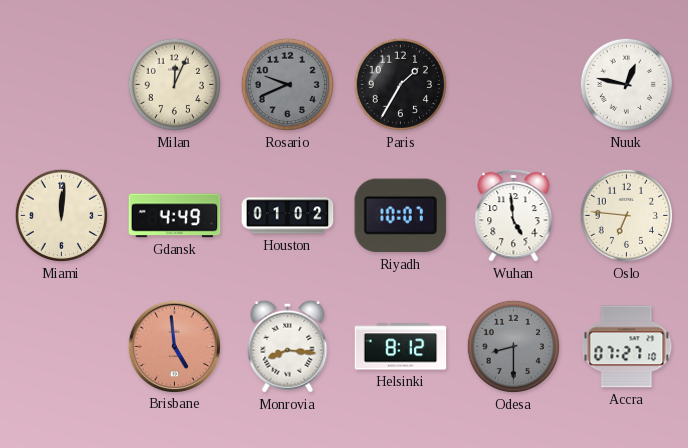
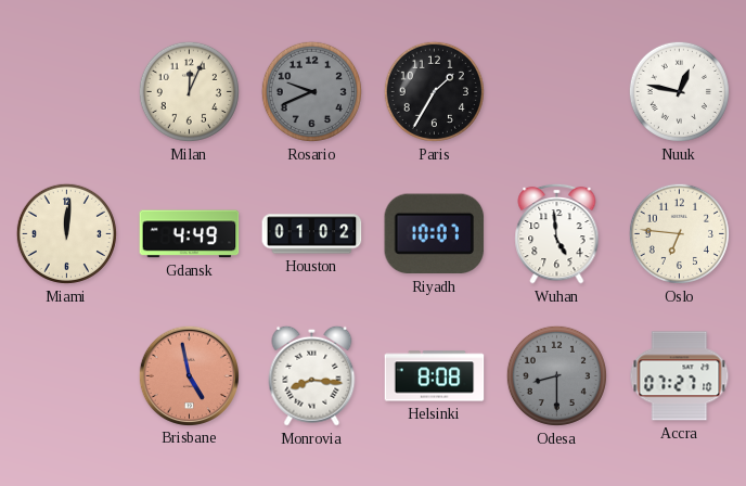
Brisbane: 4:59 -> 4:58
Helsinki: 8:12 -> 8:08
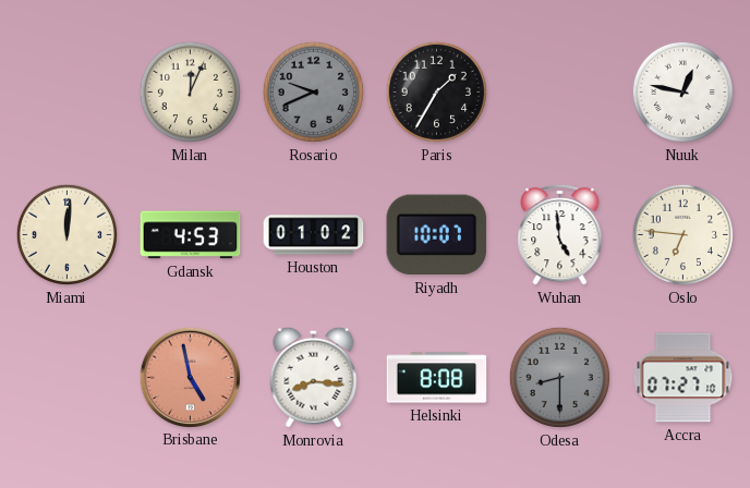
Gdansk: 4:49 -> 4:53
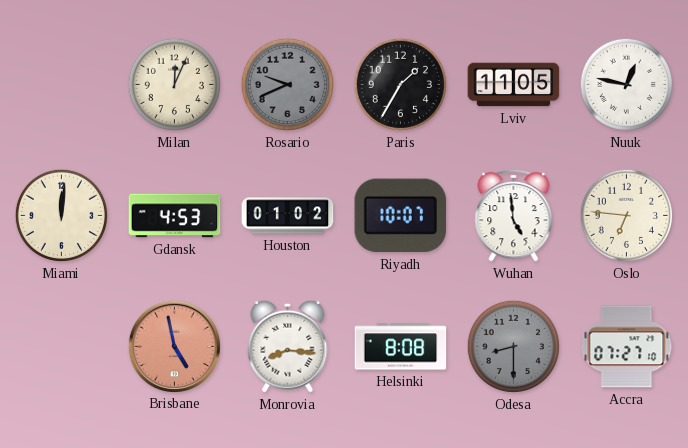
Lviv: none -> 11:05
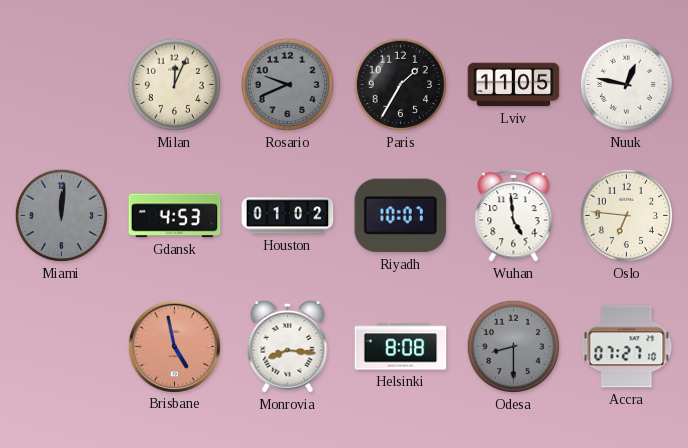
Miami dial: cream -> grey
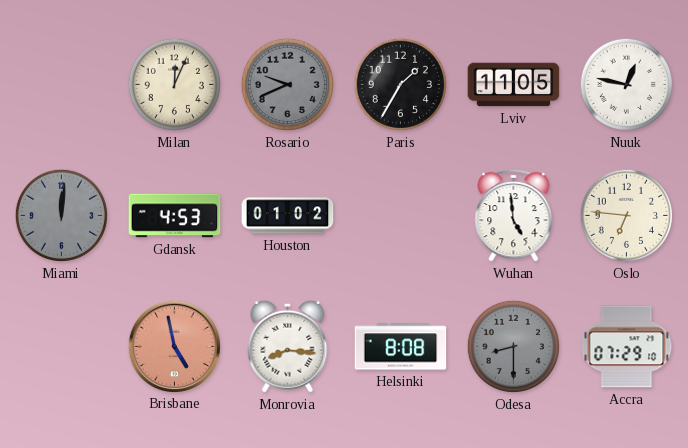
Riyadh: 10:07 -> none
Accra: 07:27 -> 07:29
